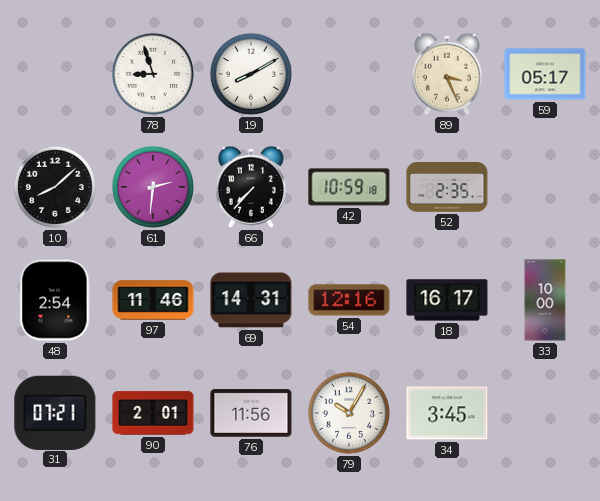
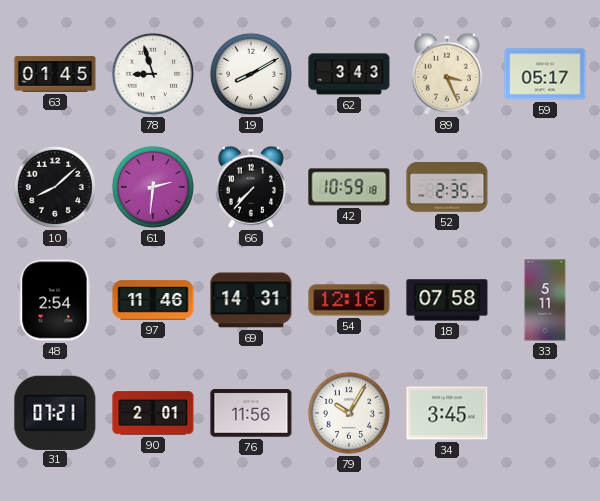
63: none -> 01:45
62: none -> 3:43
18: 16:17 -> 07:58
33: 10:00 -> 5:11
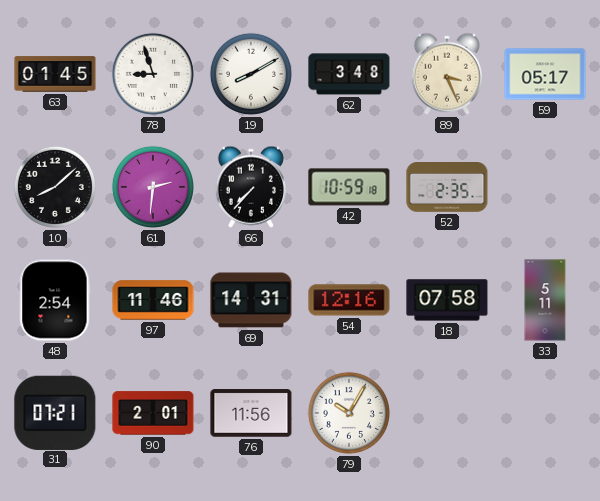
62: 3:43 -> 3:48
34: 3:45 -> none
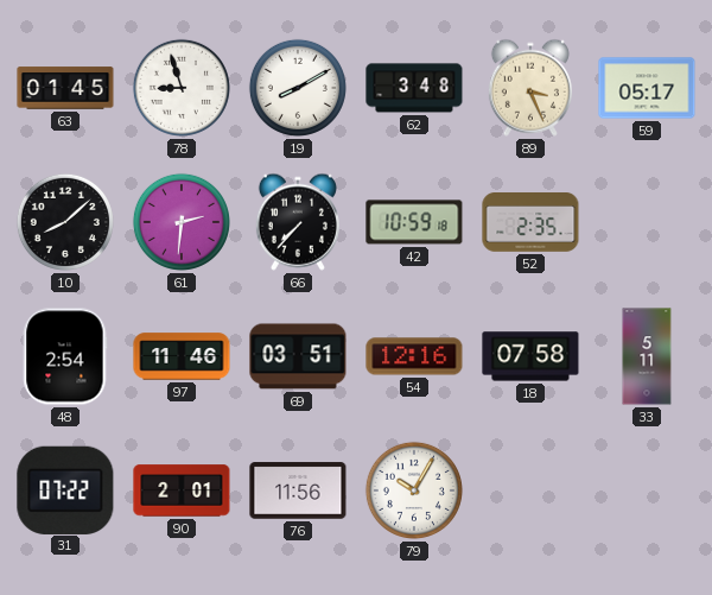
69: 14:31 -> 03:51
31: 07:21 -> 07:22
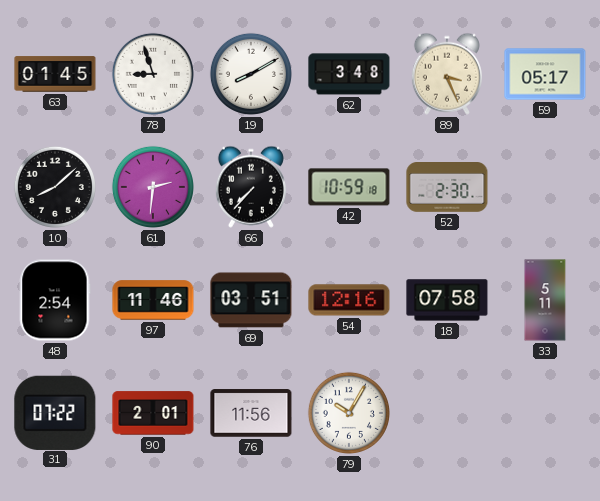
52: 2:35 -> 2:30
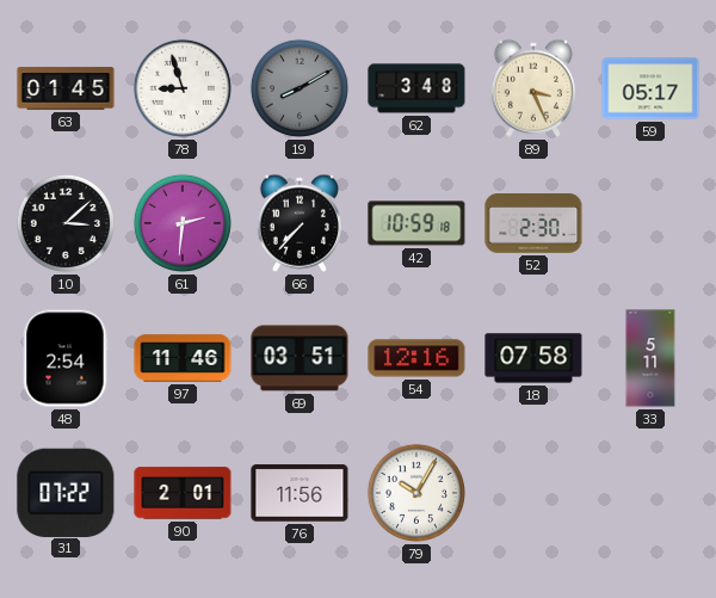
19 dial: white -> grey
10: 8:08 -> 3:08
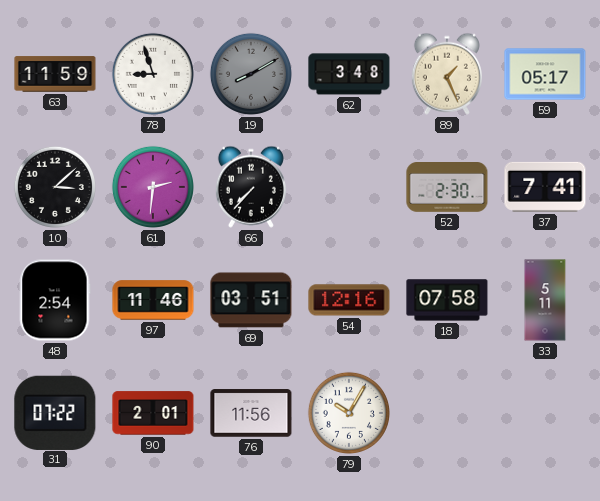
63: 01:45 -> 11:59
89: 3:26 -> 1:26
42: 10:59 -> none
37: none -> 7:41
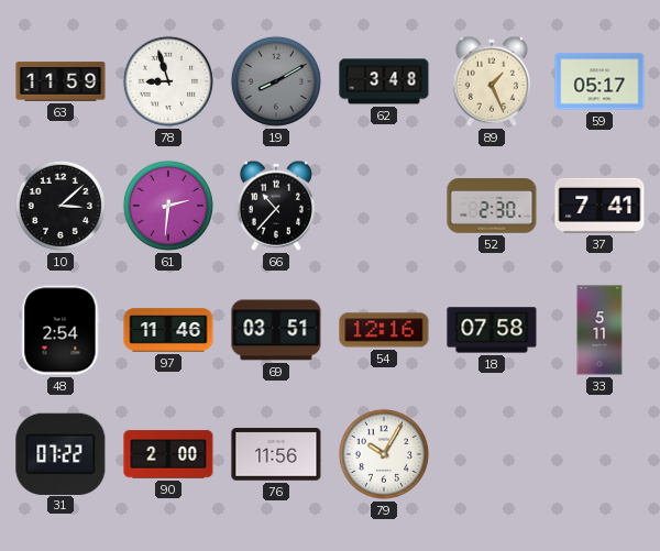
66: 7:37 -> 10:37
90: 2:01 -> 2:00
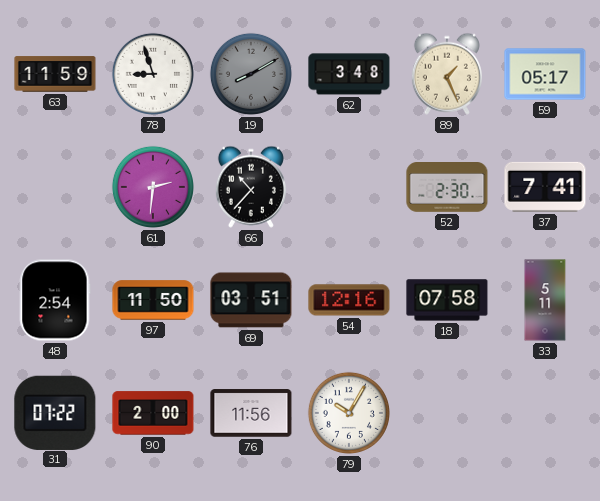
10: 3:08 -> none
97: 11:46 -> 11:50
